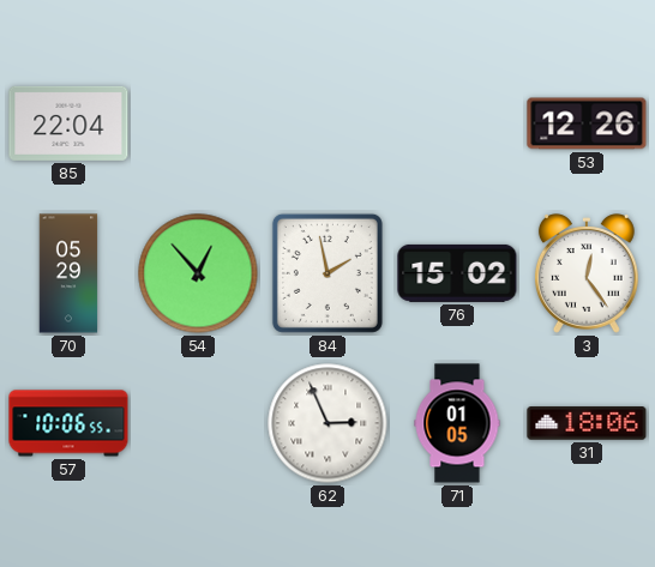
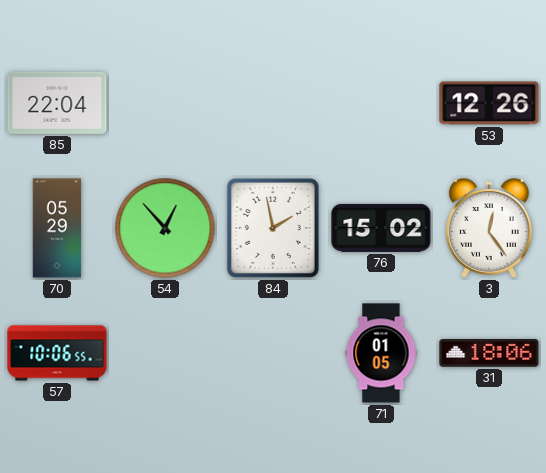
62: 2:56 -> none
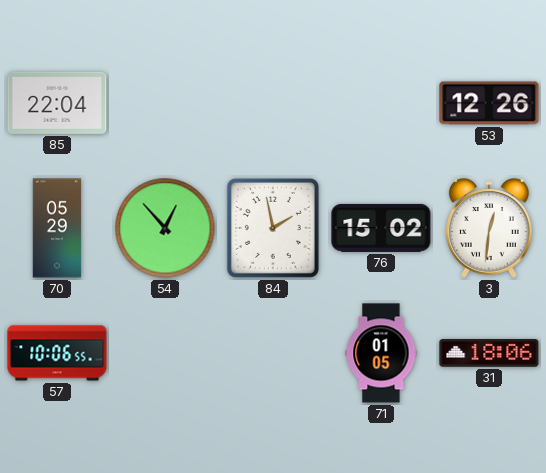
3: 12:24 -> 12:31
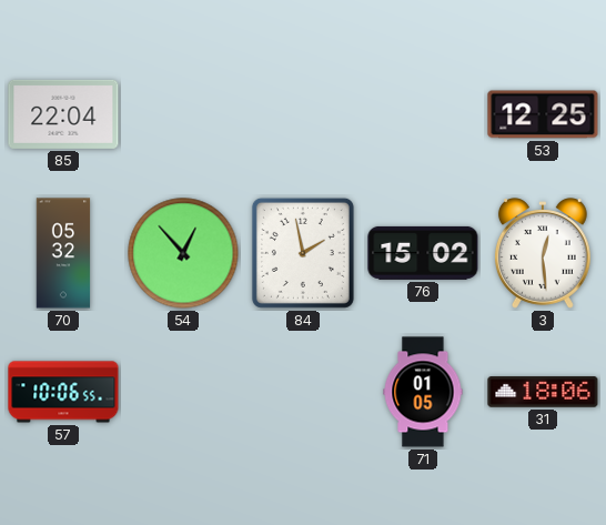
53: 12:26 -> 12:25
70: 05:29 -> 05:32
3: 12:31 -> 12:29
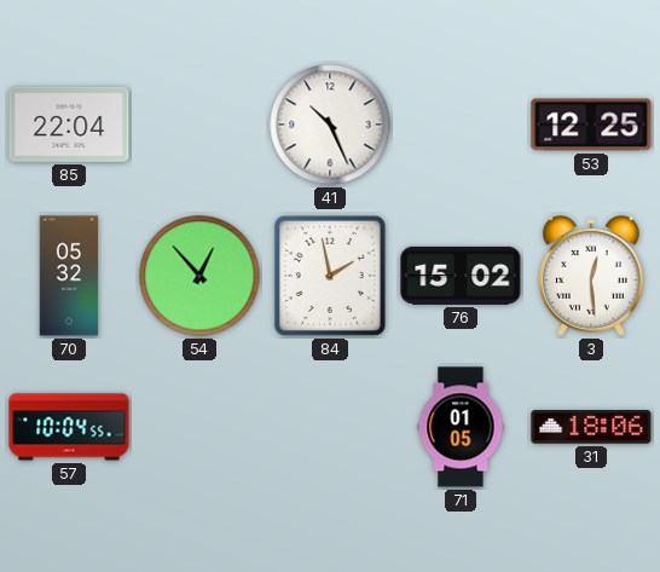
41: none -> 10:26
57: 10:06 -> 10:04
